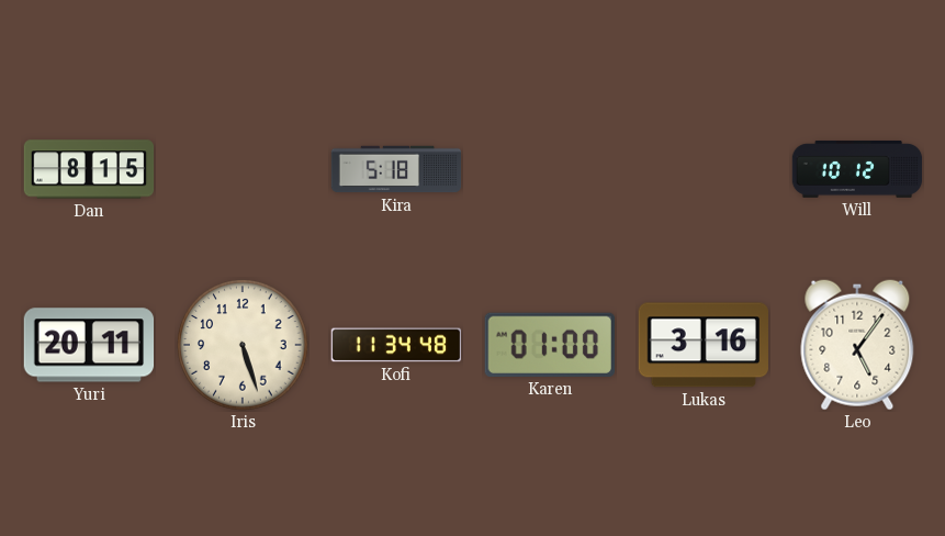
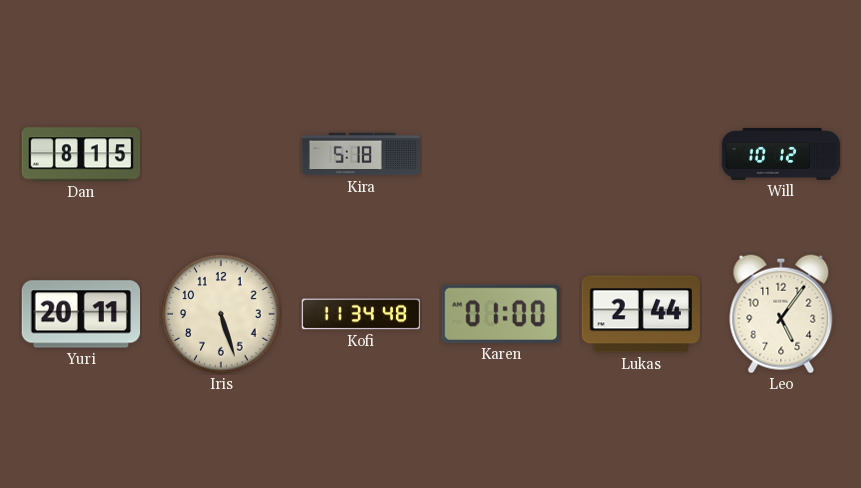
Lukas: 3:16 -> 2:44
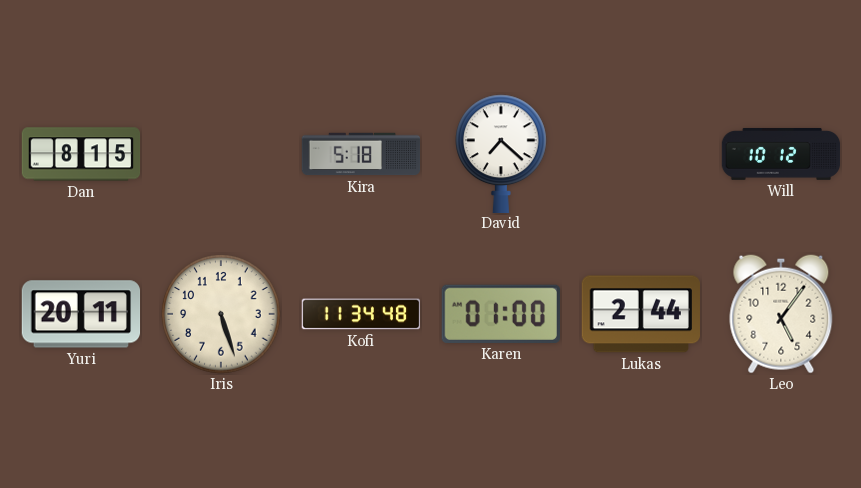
David: none -> 7:22
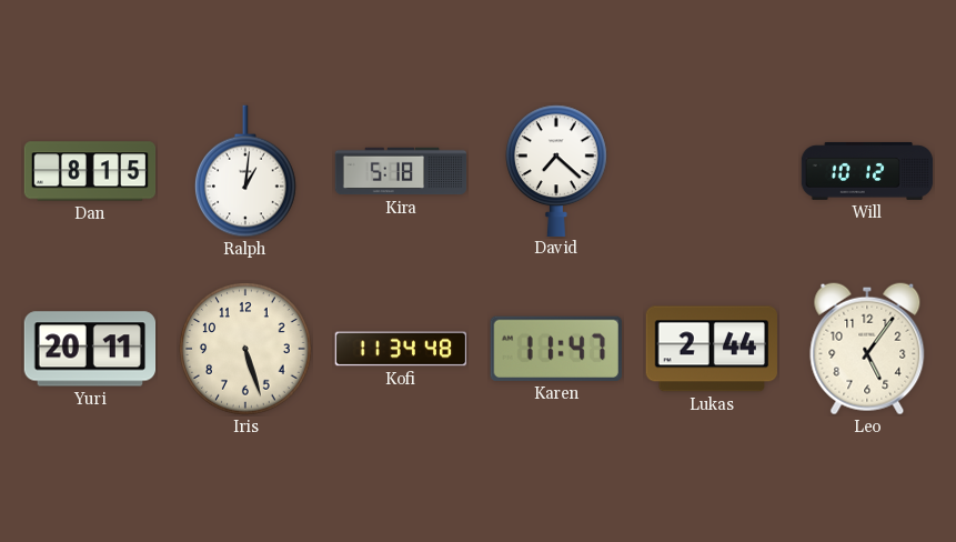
Ralph: none -> 1:01
Karen: 01:00 -> 11:47
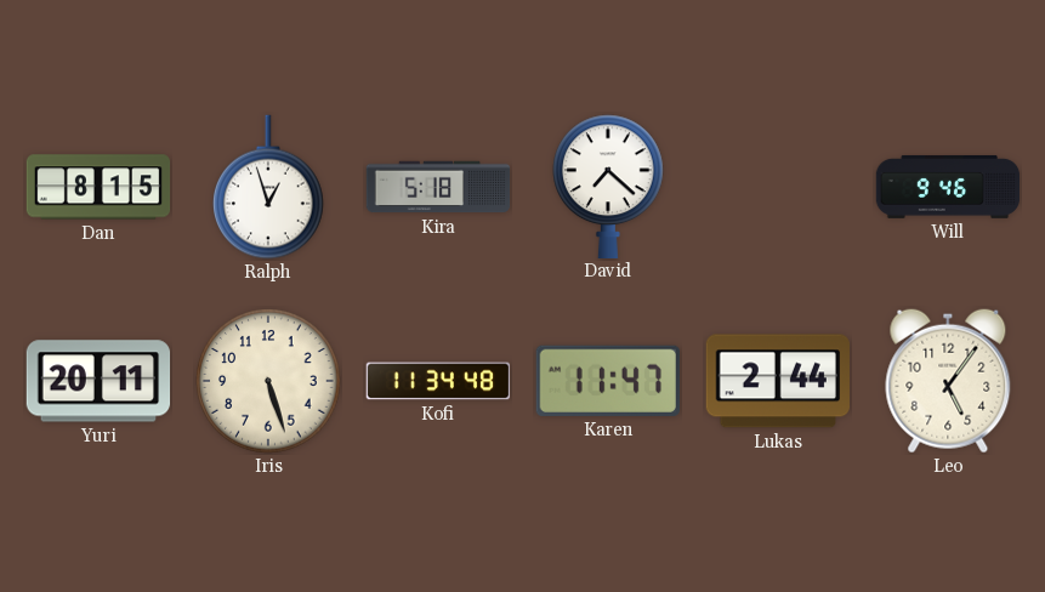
Ralph: 1:01 -> 12:57
Will: 10:12 -> 9:46
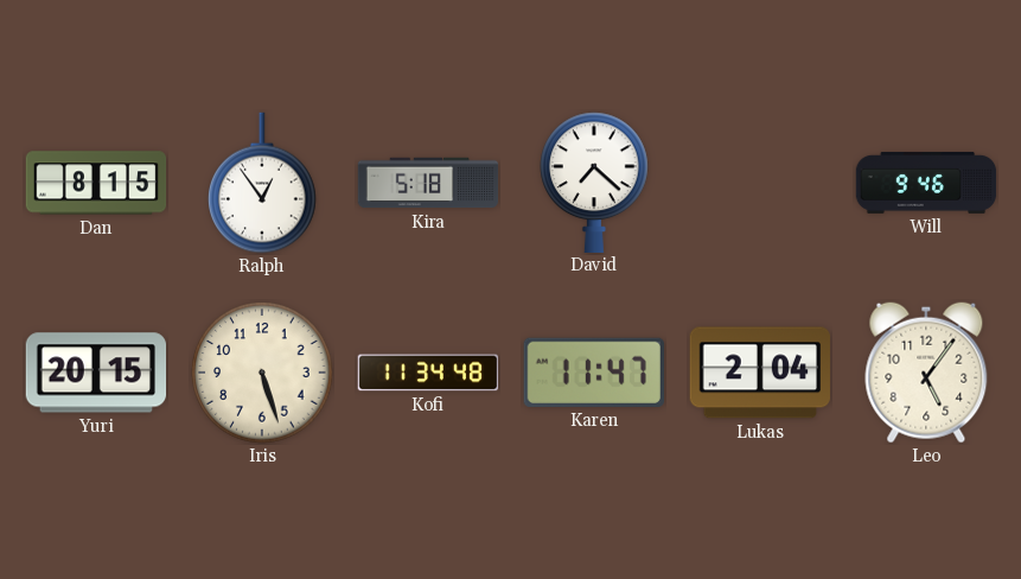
Ralph: 12:57 -> 12:54
Yuri: 20:11 -> 20:15
Lukas: 2:44 -> 2:04
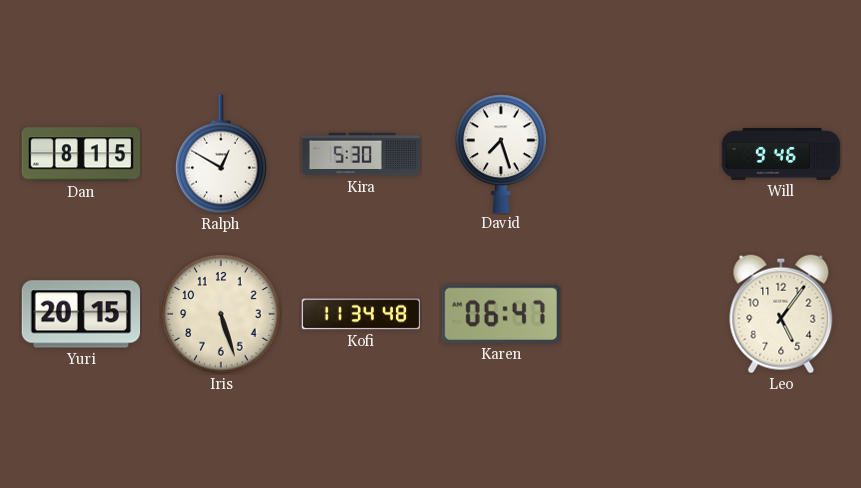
Ralph: 12:54 -> 12:50
Kira: 5:18 -> 5:30
David: 7:22 -> 7:27
Karen: 11:47 -> 06:47
Lukas: 2:04 -> none
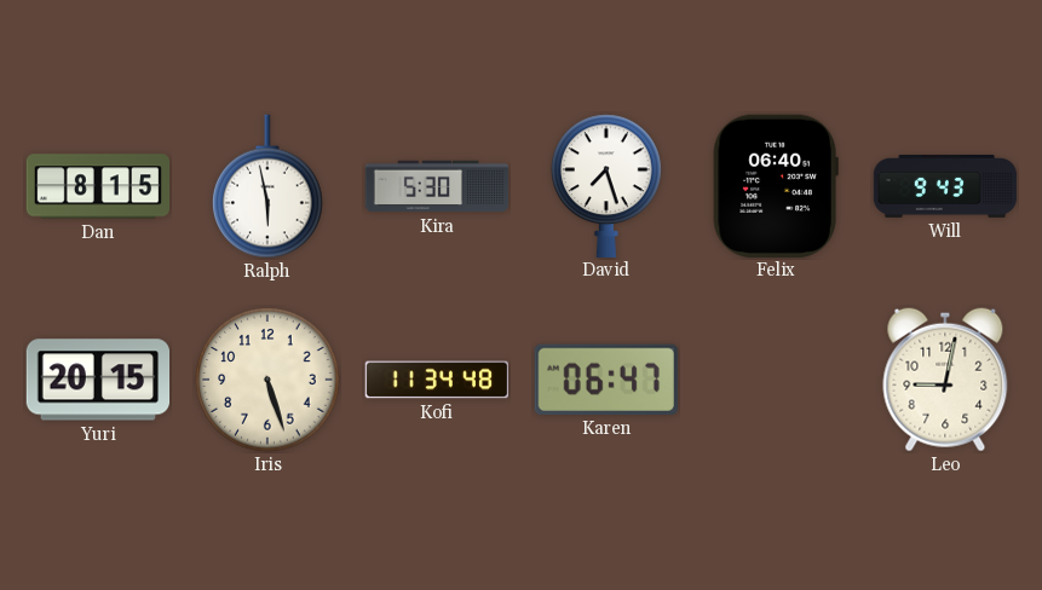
Ralph: 12:50 -> 5:58
Felix: none -> 06:40
Will: 9:46 -> 9:43
Leo: 5:06 -> 9:02
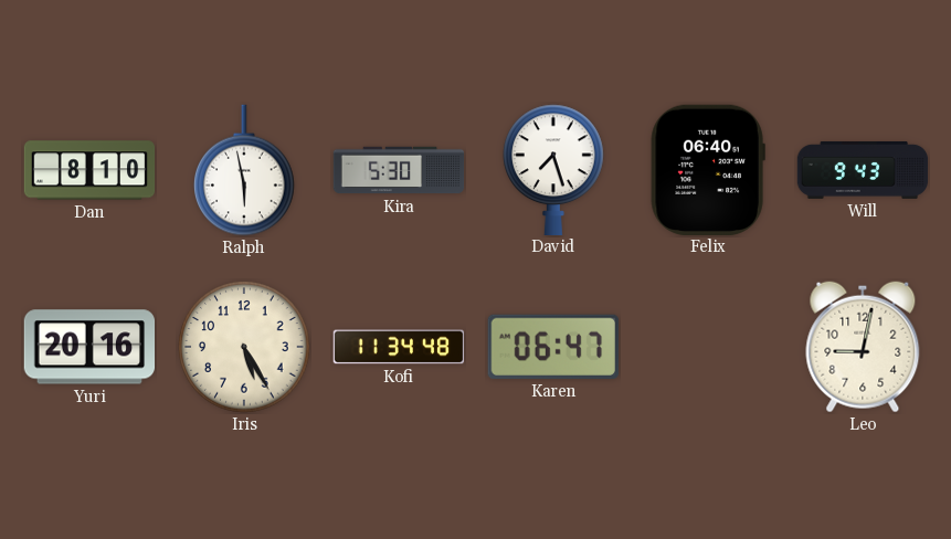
Dan: 8:15 -> 8:10
Yuri: 20:15 -> 20:16
Iris: 5:27 -> 5:25
